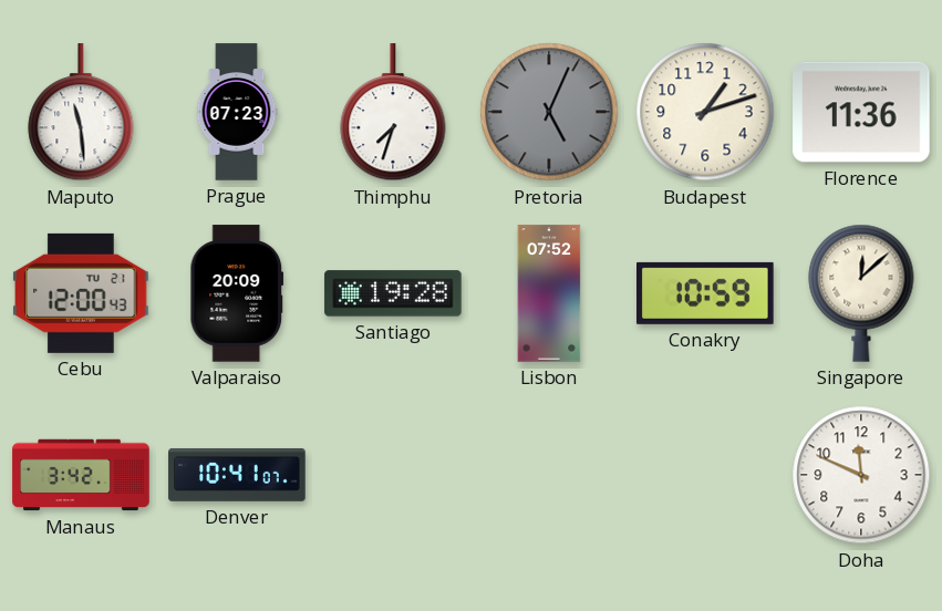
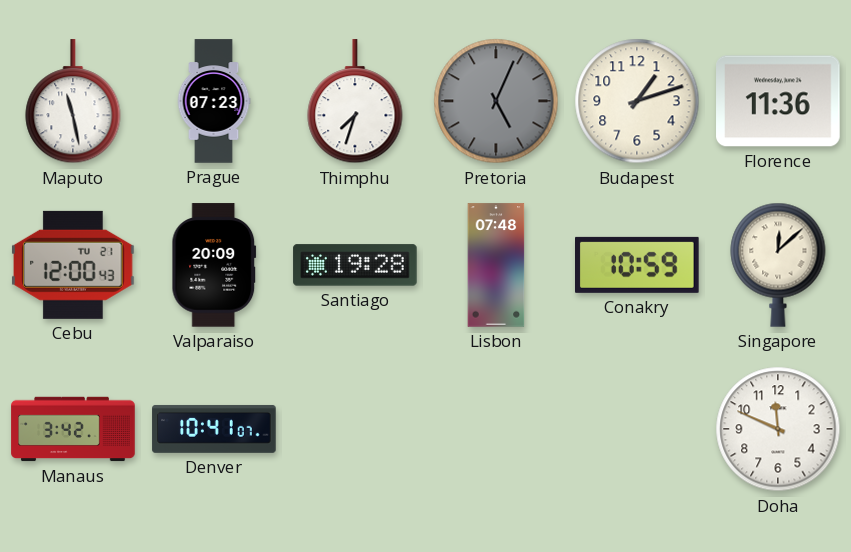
Maputo: 11:29 -> 11:28
Lisbon: 07:52 -> 07:48
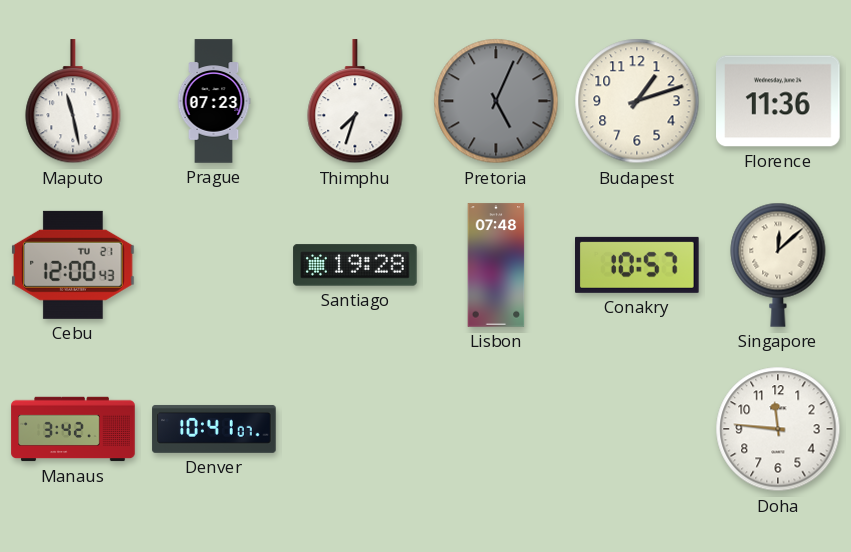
Valparaiso: 20:09 -> none
Conakry: 10:59 -> 10:57
Doha: 11:49 -> 11:46
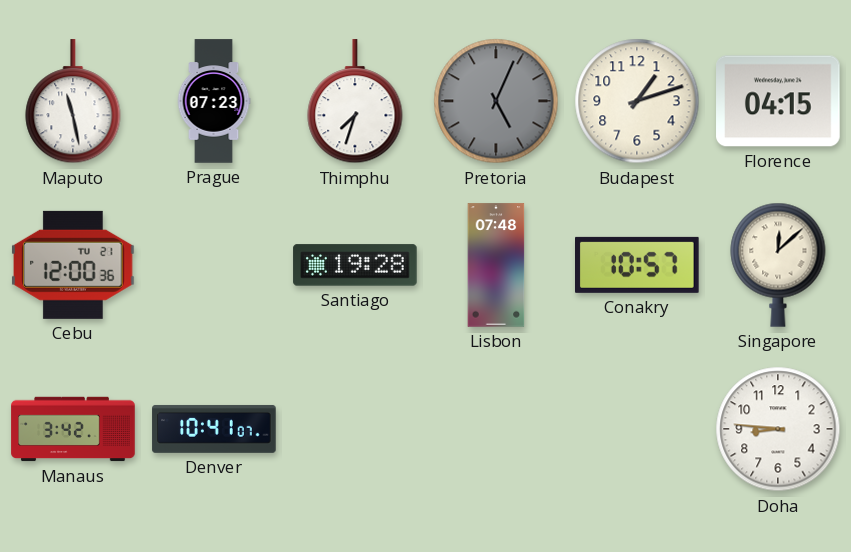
Florence: 11:36 -> 04:15
Cebu: 12:00:43 -> 12:00:36
Doha: 11:46 -> 8:46
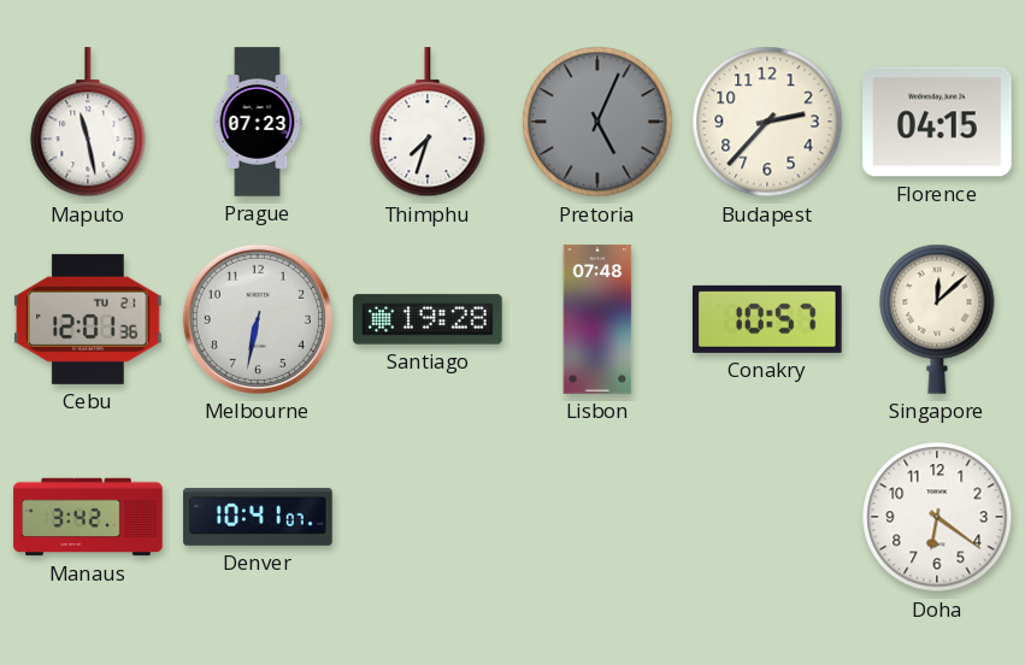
Budapest: 1:12 -> 2:37
Cebu: 12:00 -> 12:01
Melbourne: none -> 6:32
Doha: 8:46 -> 6:21
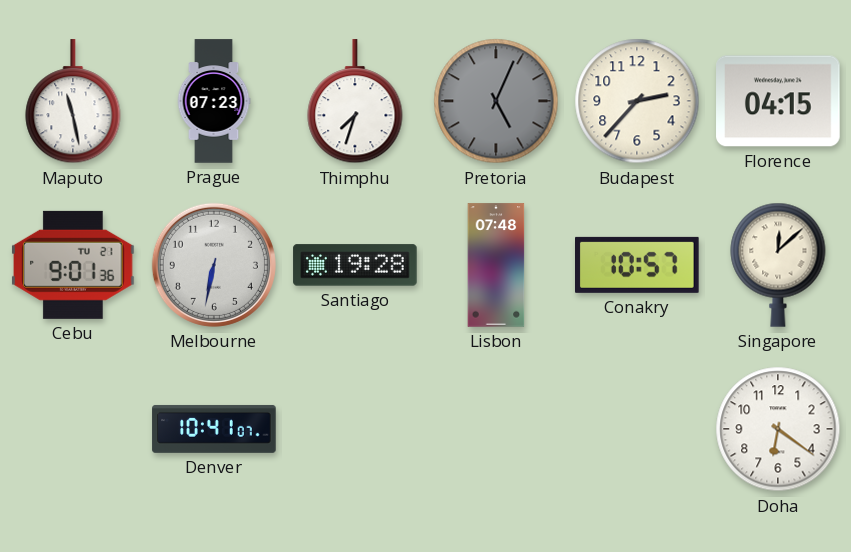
Cebu: 12:01 -> 9:01
Manaus: 3:42 -> none
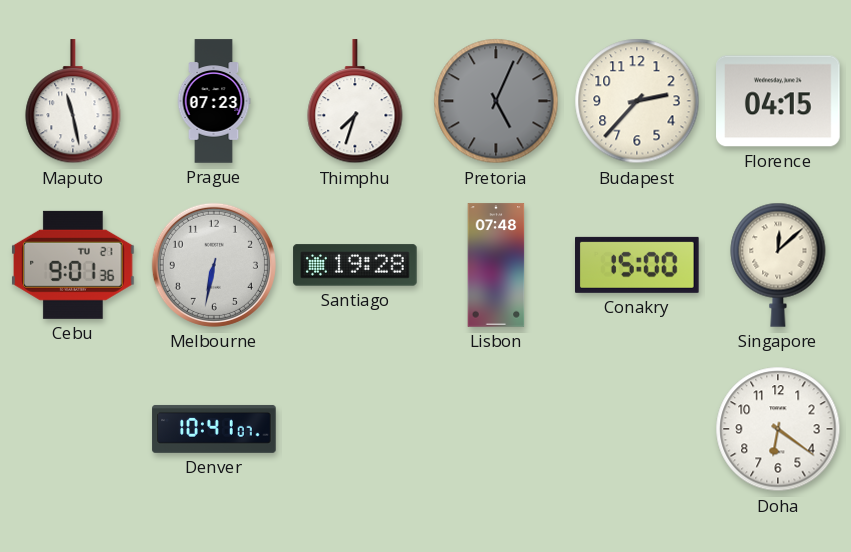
Conakry: 10:57 -> 15:00
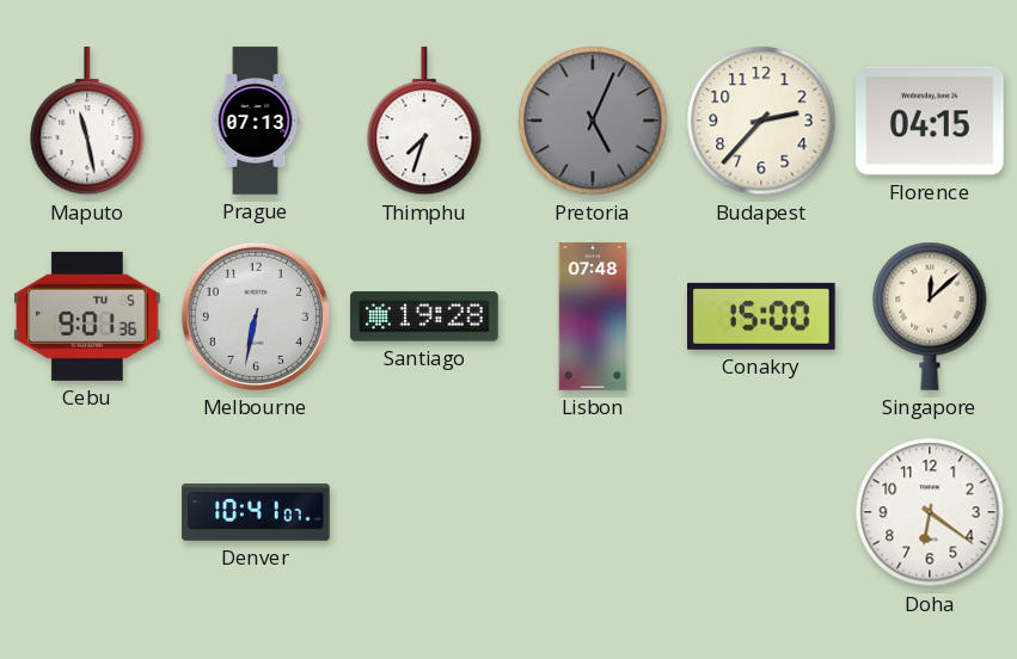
Prague: 07:23 -> 07:13
Cebu date: TU 21 -> TU 5
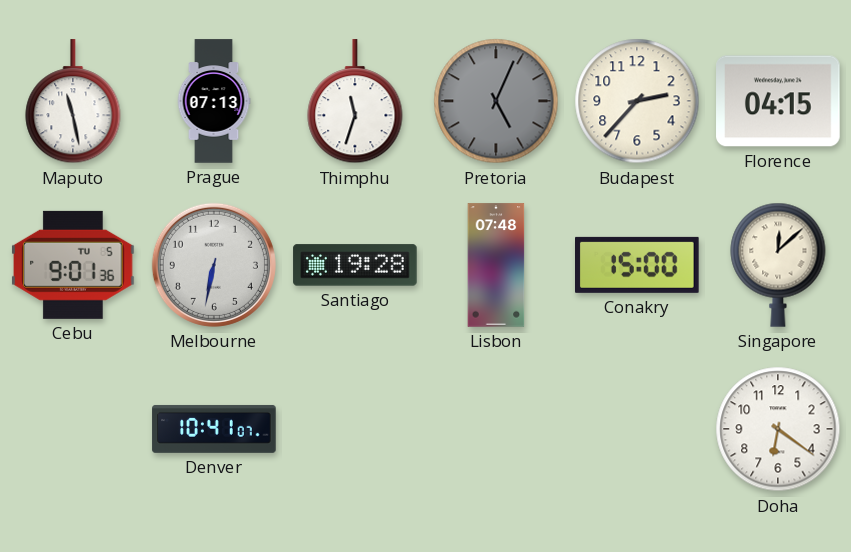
Thimphu: 7:33 -> 11:33
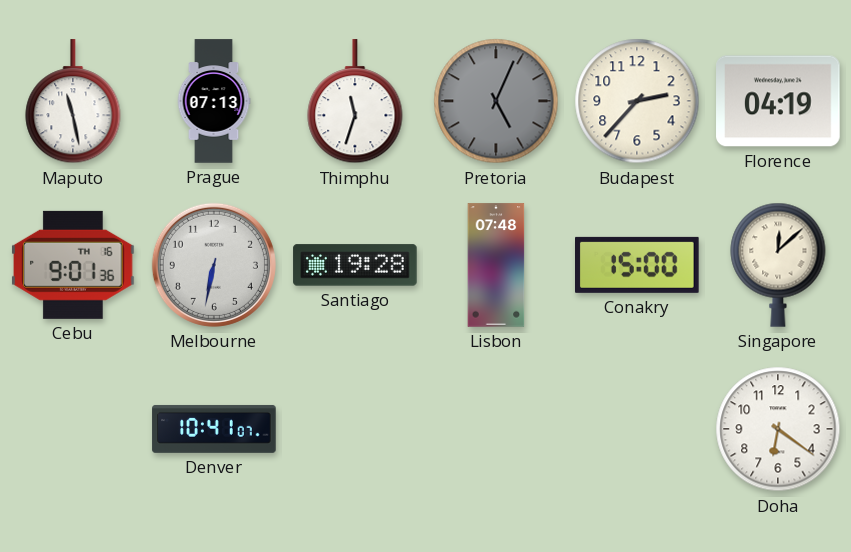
Florence: 04:15 -> 04:19
Cebu date: TU 5 -> TH 16
